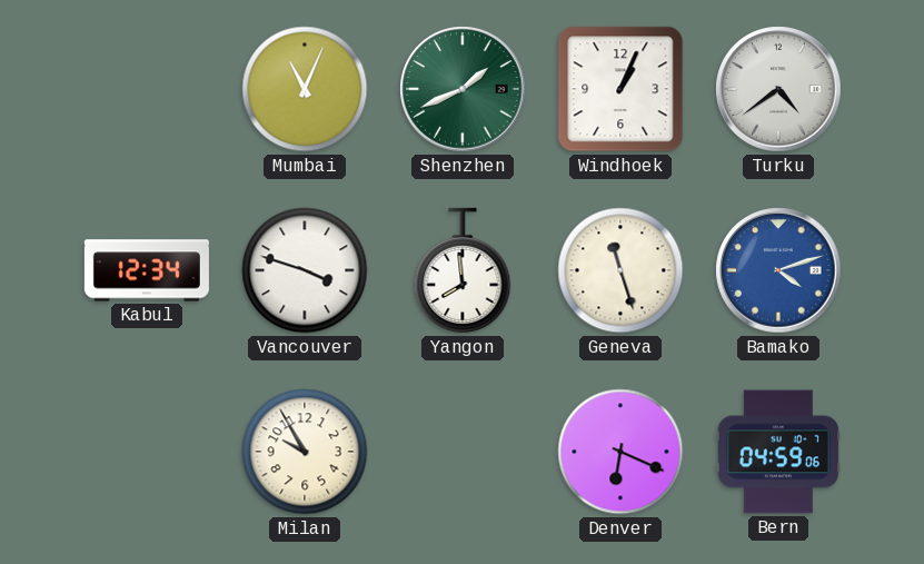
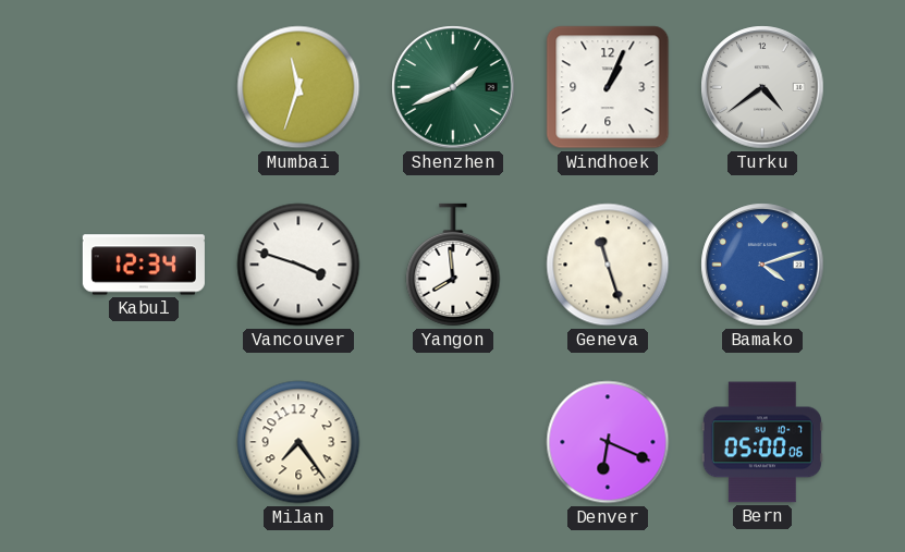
Mumbai: 11:04 -> 11:33
Milan: 9:55 -> 7:24
Bern: 04:59 -> 05:00
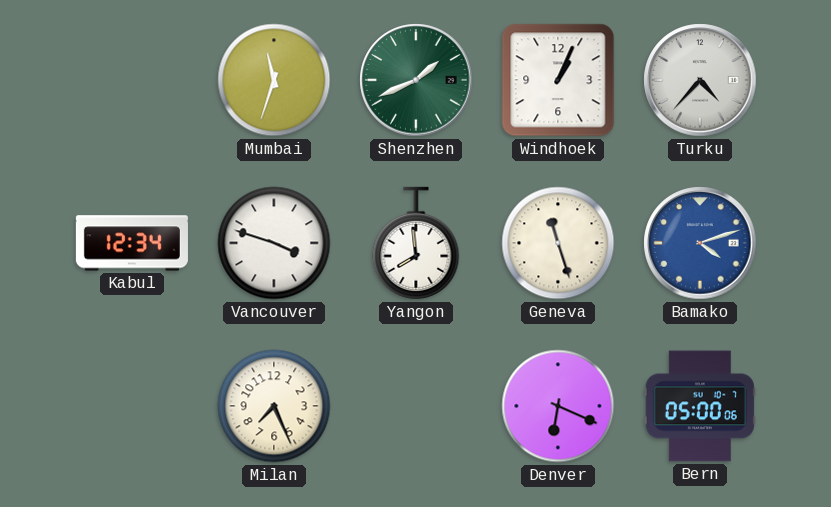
Turku: 4:39 -> 4:37
Milan: 7:24 -> 7:26
